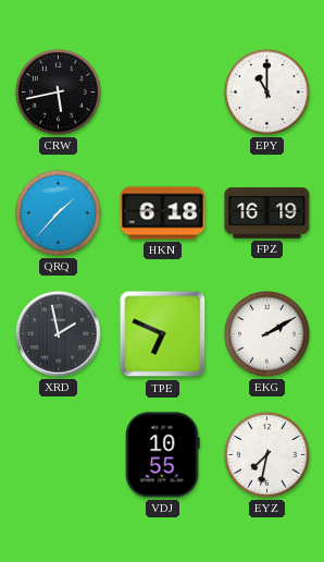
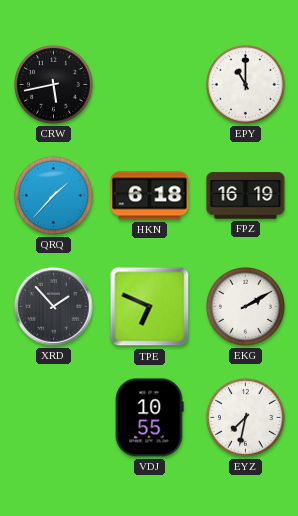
XRD: 1:58 -> 1:53
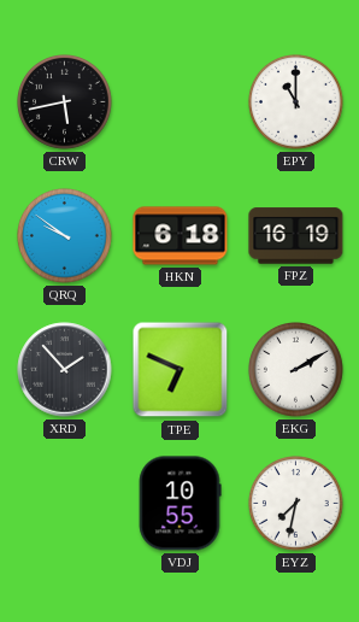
QRQ: 1:37 -> 9:51
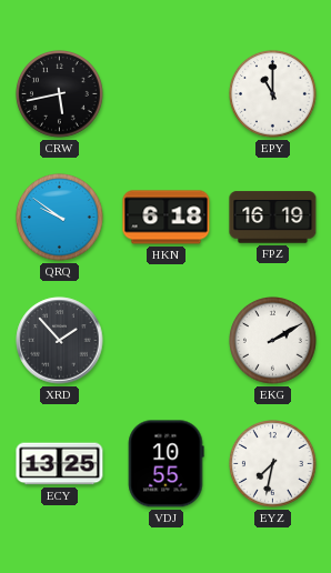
TPE: 6:49 -> none
ECY: none -> 13:25
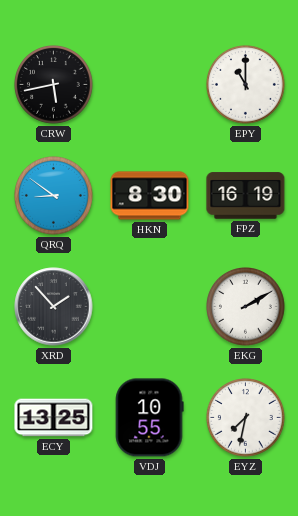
QRQ: 9:51 -> 8:51
HKN: 6:18 -> 8:30
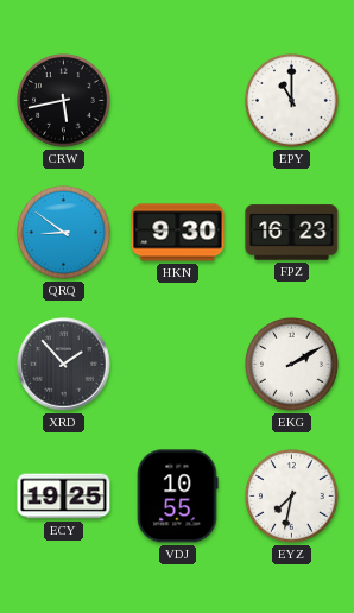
HKN: 8:30 -> 9:30
FPZ: 16:19 -> 16:23
ECY: 13:25 -> 19:25
